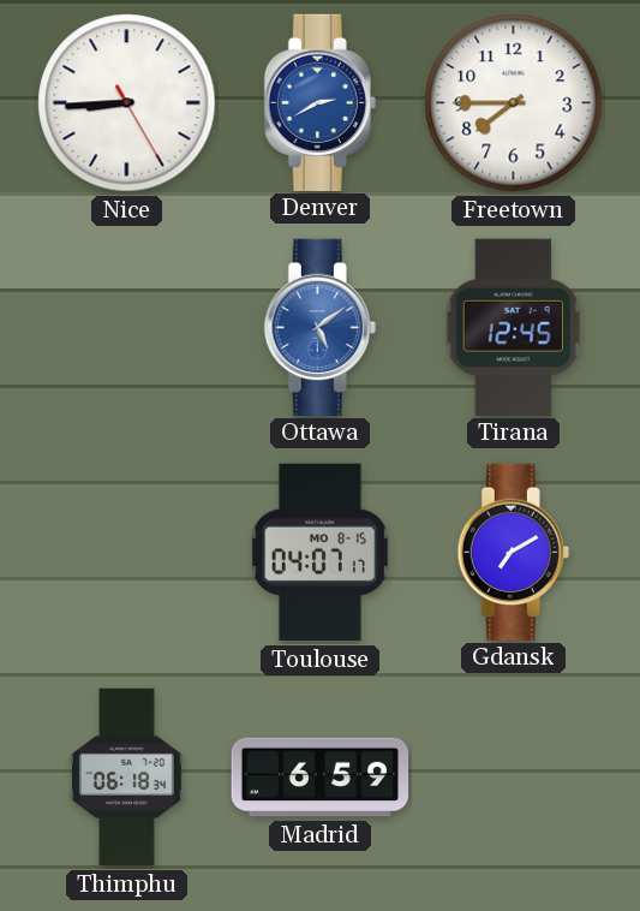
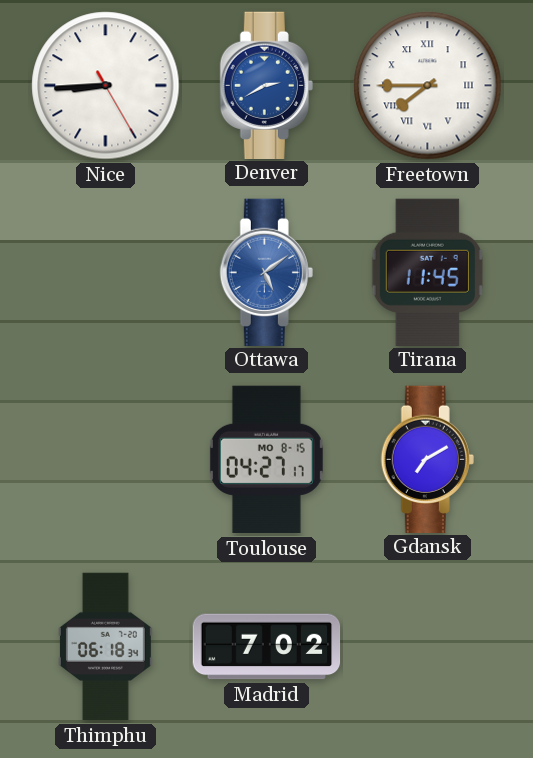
Freetown numerals: Arabic -> Roman
Tirana: 12:45 -> 11:45
Toulouse: 04:07 -> 04:27
Madrid: 6:59 -> 7:02
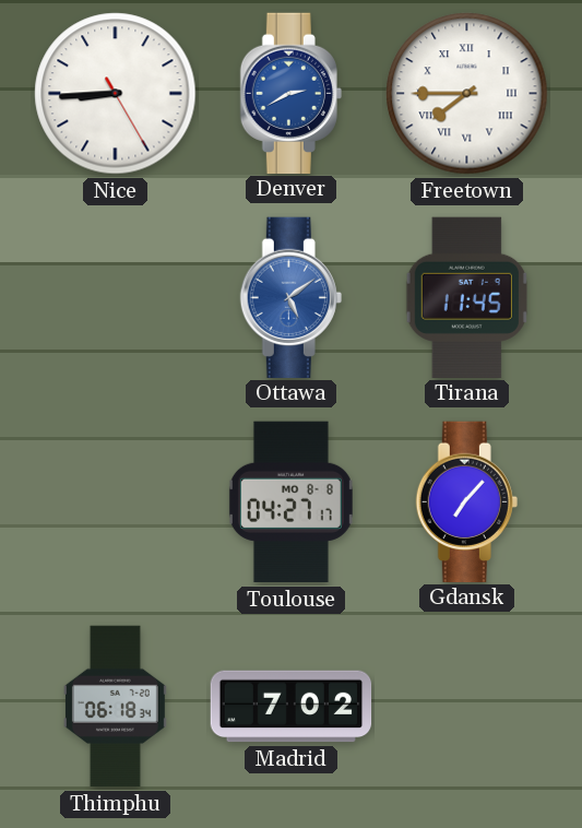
Toulouse date: MO 8-15 -> MO 8-8
Gdansk: 7:10 -> 7:07
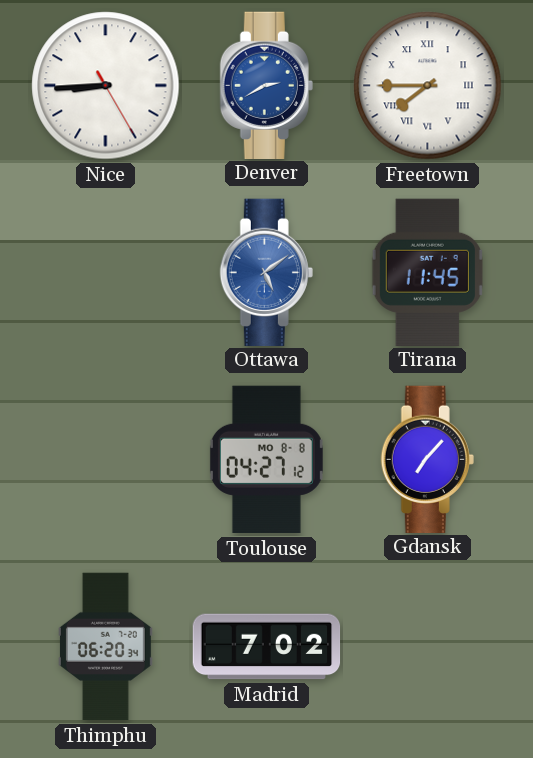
Toulouse: 04:27:17 -> 04:27:12
Thimphu: 06:18 -> 06:20
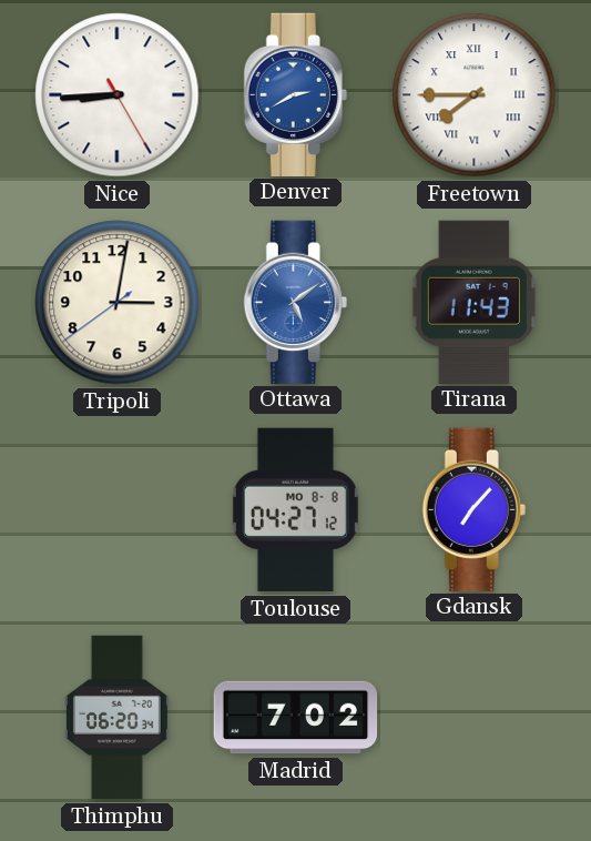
Tripoli: none -> 3:01
Tirana: 11:45 -> 11:43
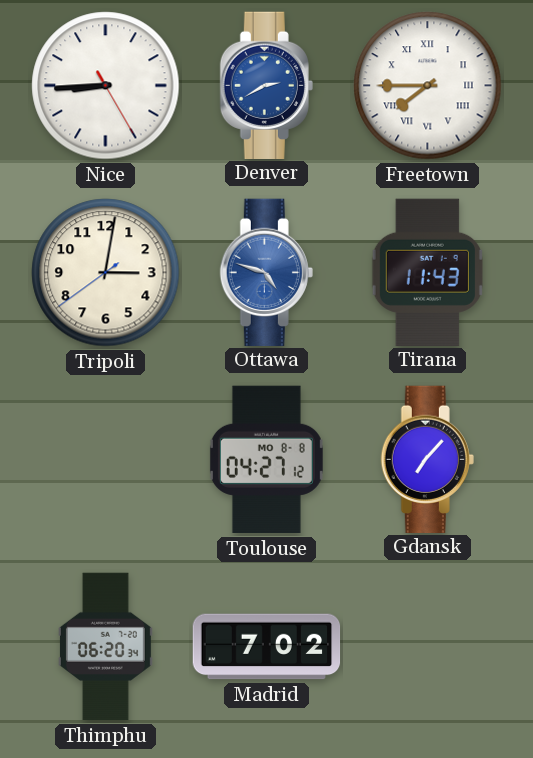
Ottawa: 5:09 -> 4:48
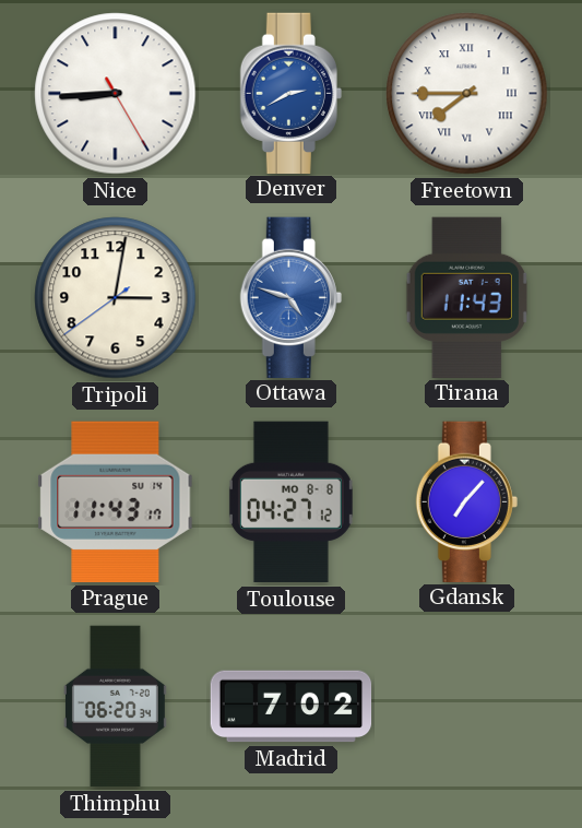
Prague: none -> 11:43
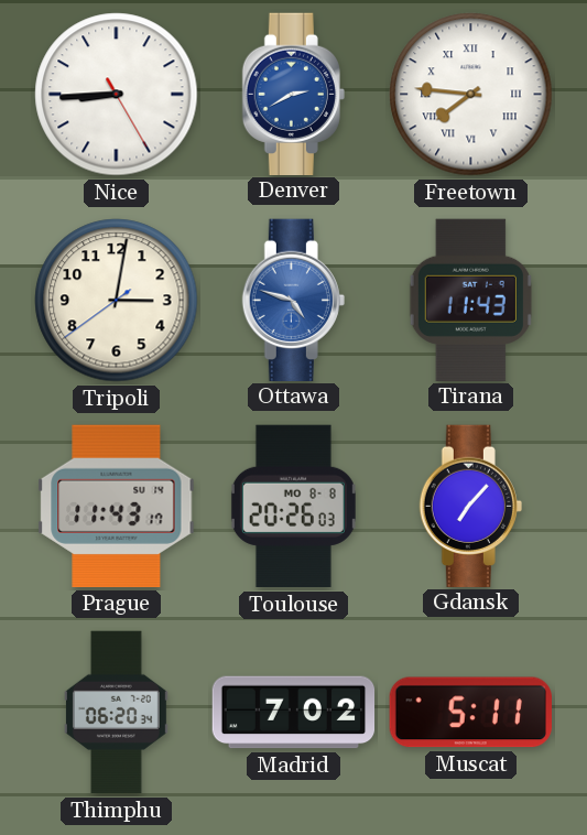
Freetown: 7:45 -> 7:46
Toulouse: 04:27 -> 20:26
Muscat: none -> 5:11
